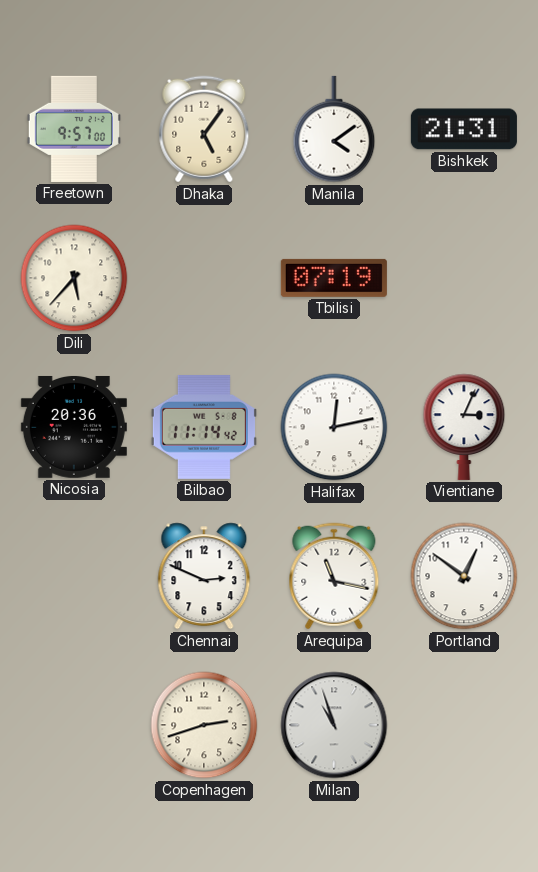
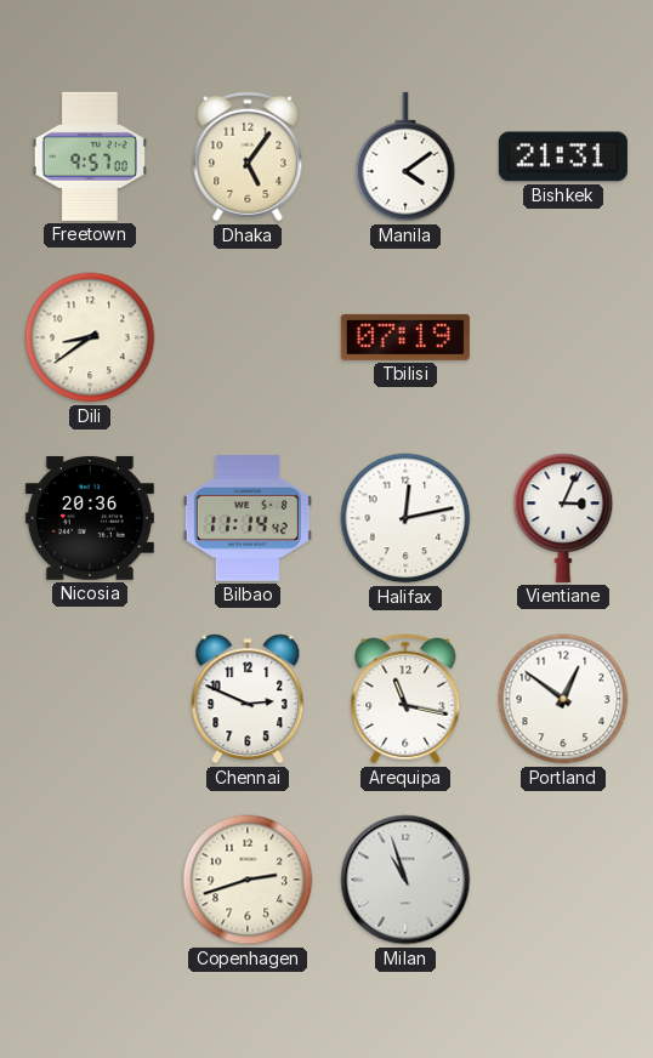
Dili: 5:37 -> 8:39
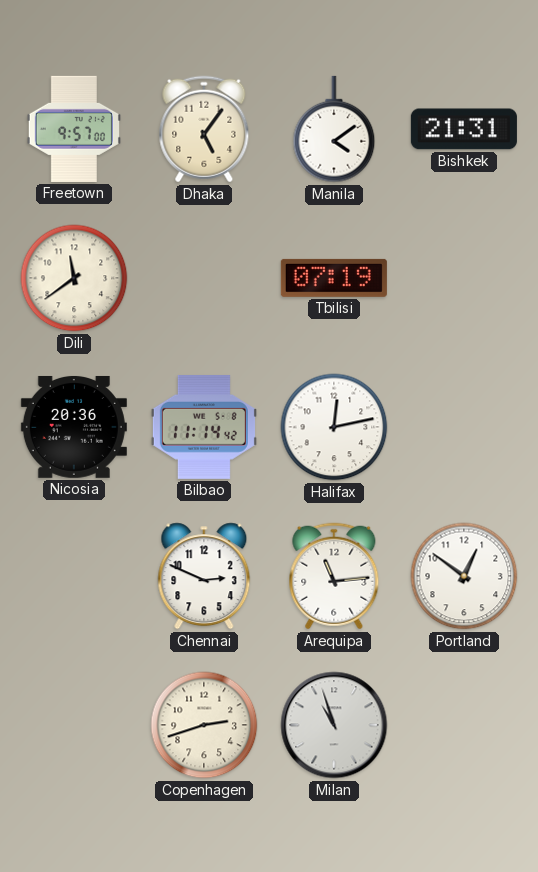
Dili: 8:39 -> 11:39
Vientiane: 3:04 -> none
Arequipa: 11:17 -> 11:14
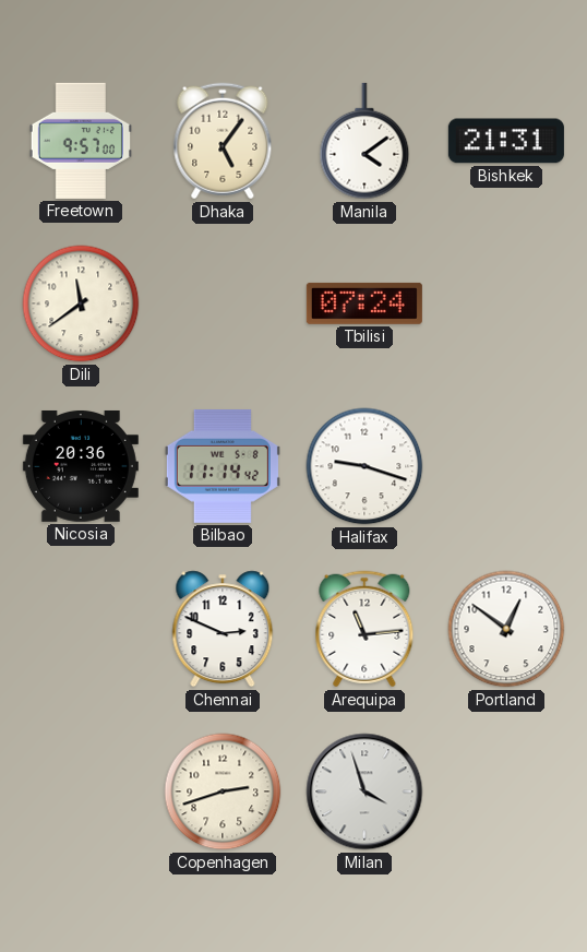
Tbilisi: 07:19 -> 07:24
Halifax: 12:13 -> 9:18
Milan: 10:57 -> 3:57
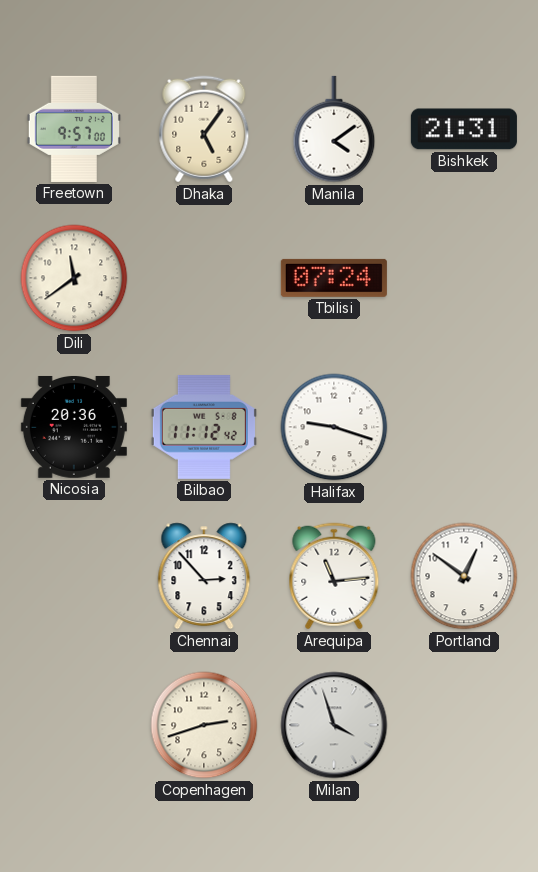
Bilbao: 11:14 -> 11:12
Chennai: 2:49 -> 2:53
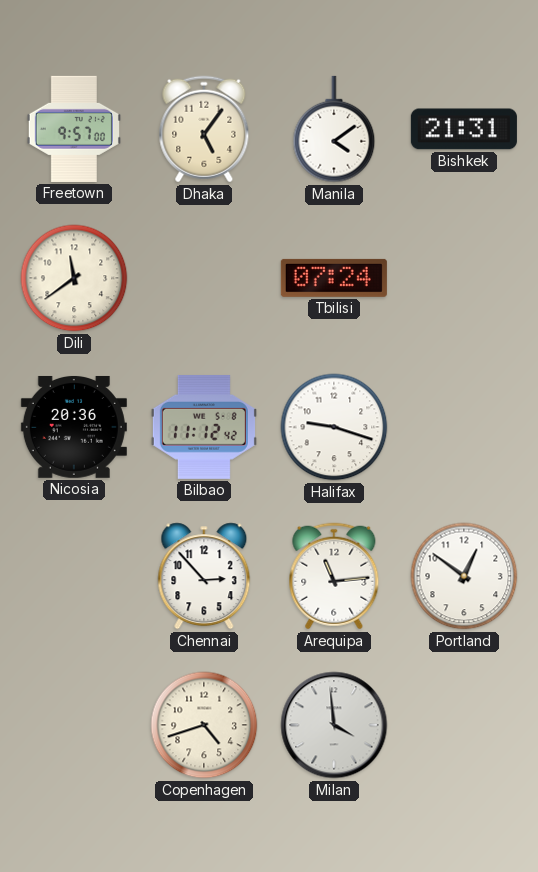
Copenhagen: 2:42 -> 4:42
Milan: 3:57 -> 3:59
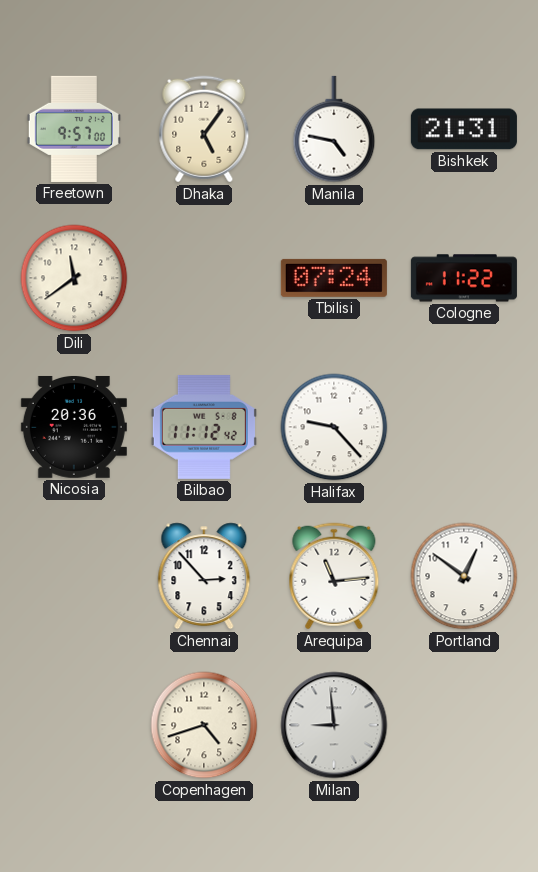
Manila: 4:09 -> 4:47
Cologne: none -> 11:22
Halifax: 9:18 -> 9:23
Milan: 3:59 -> 8:59
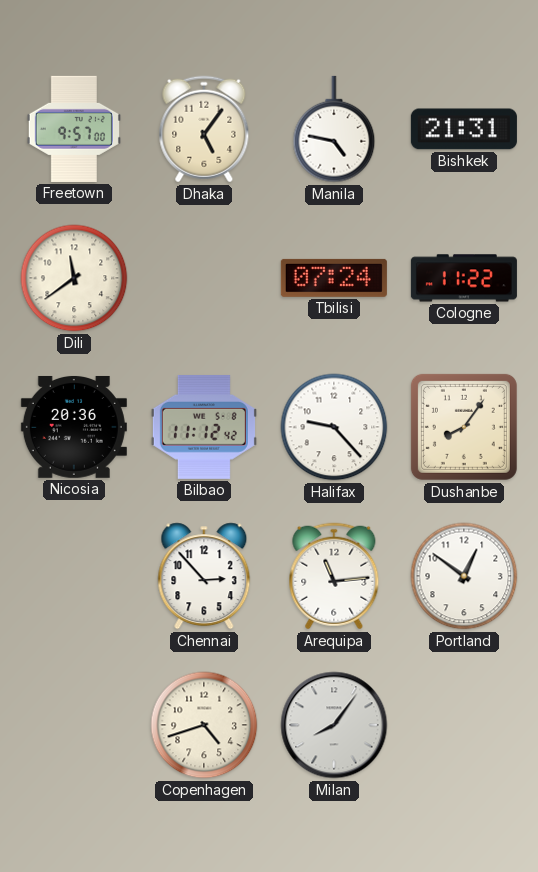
Dushanbe: none -> 8:06
Milan: 8:59 -> 8:06
